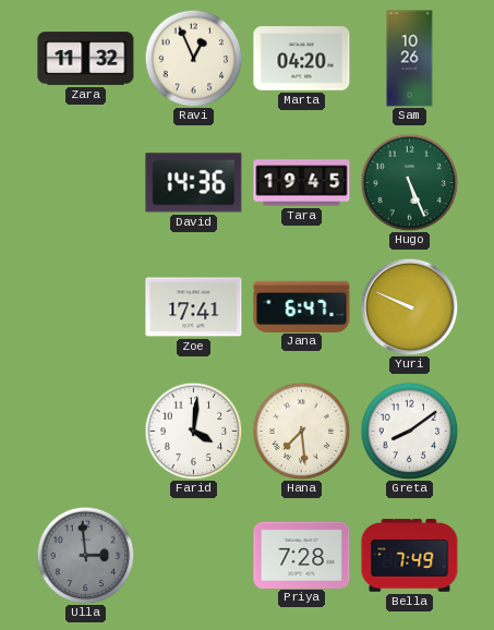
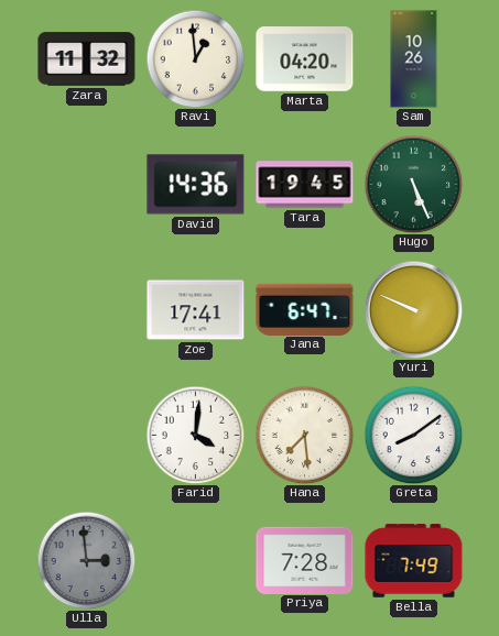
Ravi: 12:56 -> 12:59
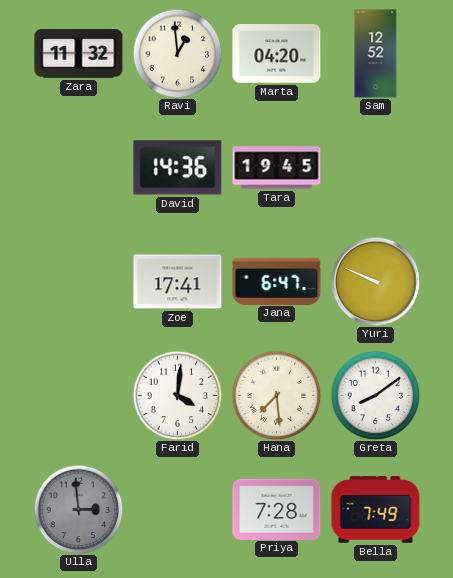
Sam: 10:26 -> 12:52
Hugo: 5:26 -> none
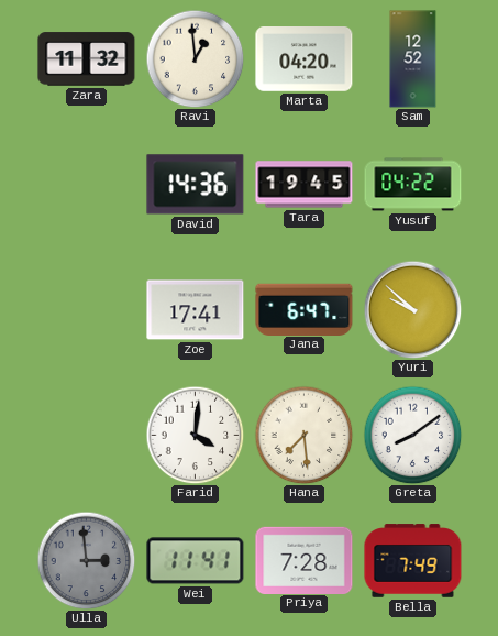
Yusuf: none -> 04:22
Yuri: 9:49 -> 9:52
Wei: none -> 11:41
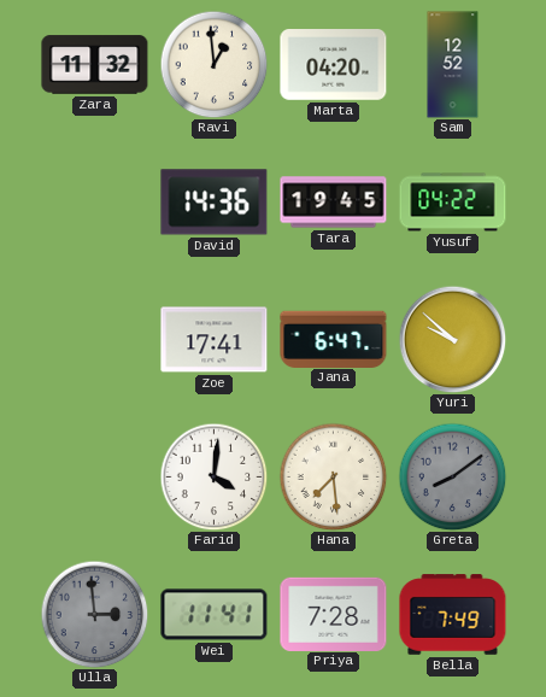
Greta dial: white -> grey
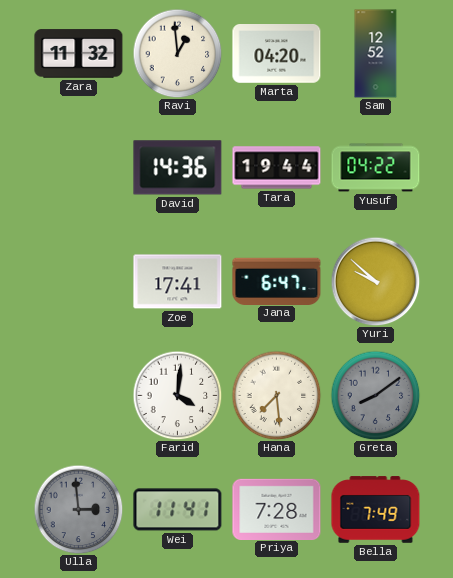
Tara: 19:45 -> 19:44
